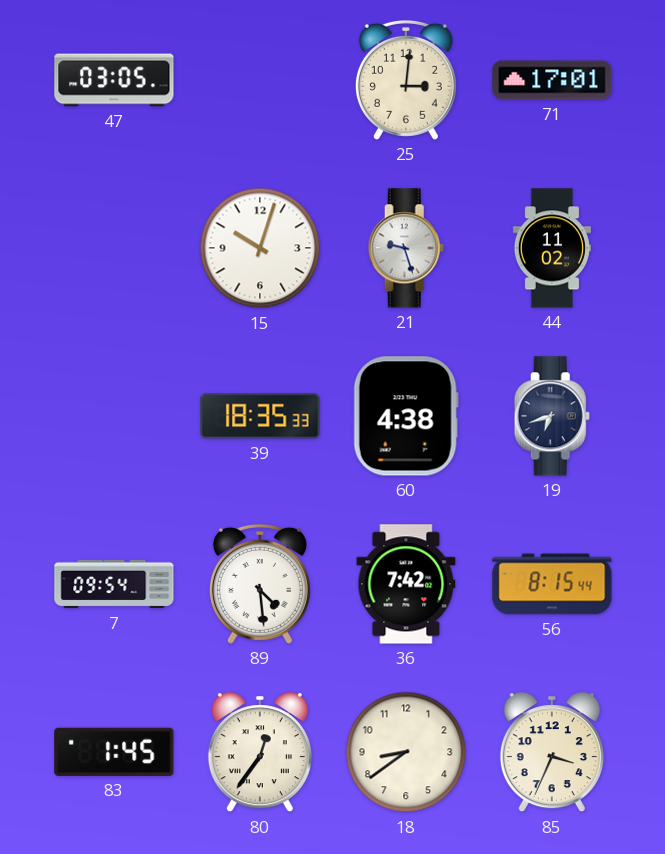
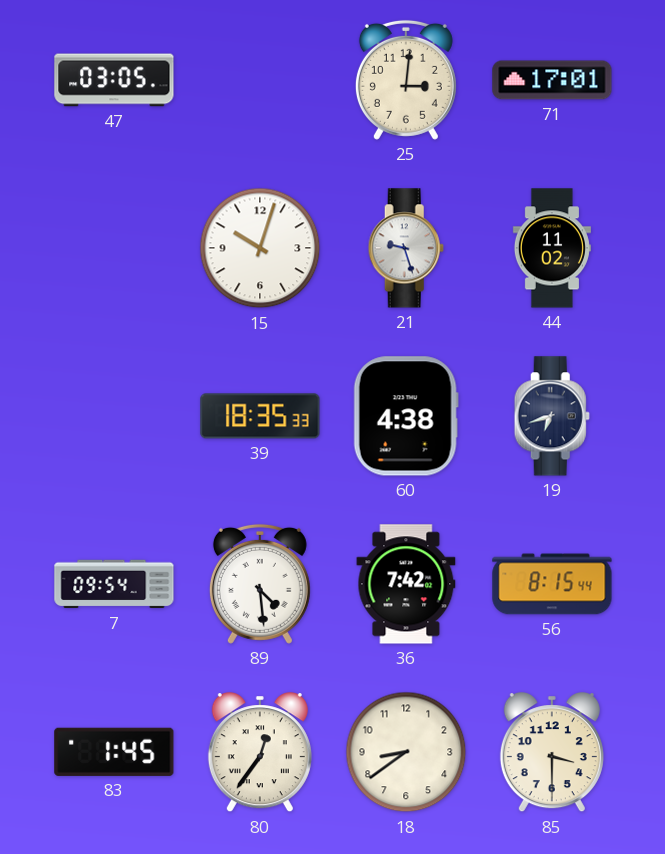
85: 3:34 -> 3:30
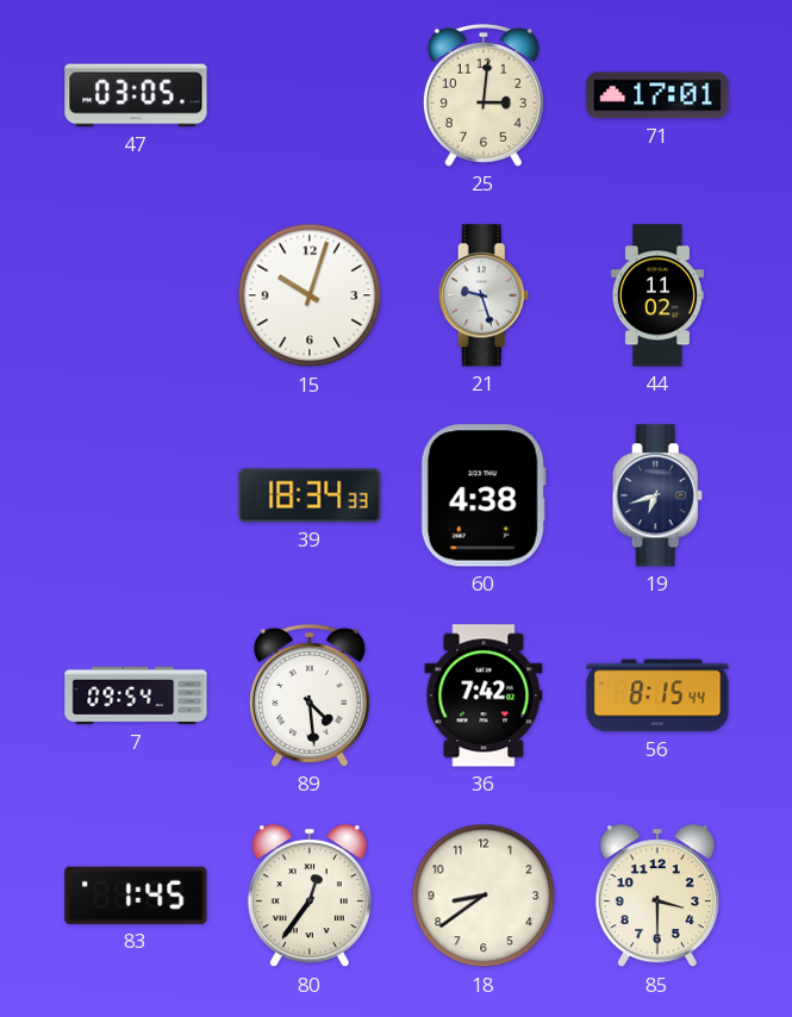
39: 18:35 -> 18:34
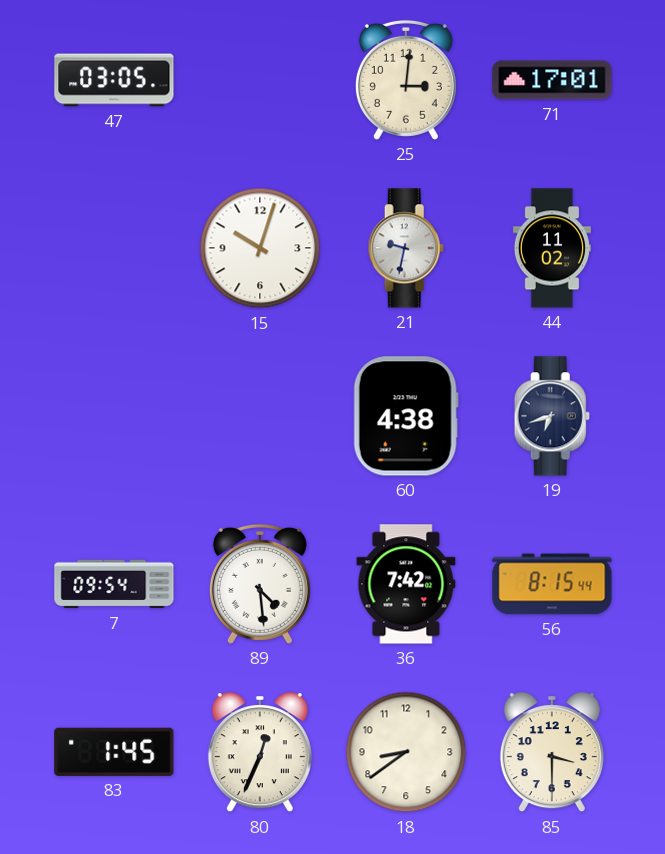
21: 9:27 -> 9:32
39: 18:34 -> none
80: 12:36 -> 12:34
